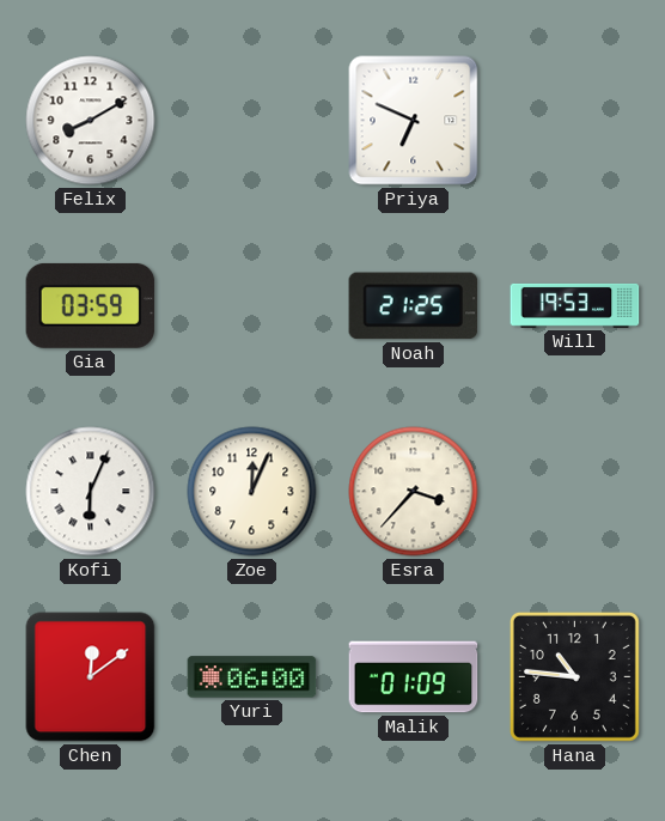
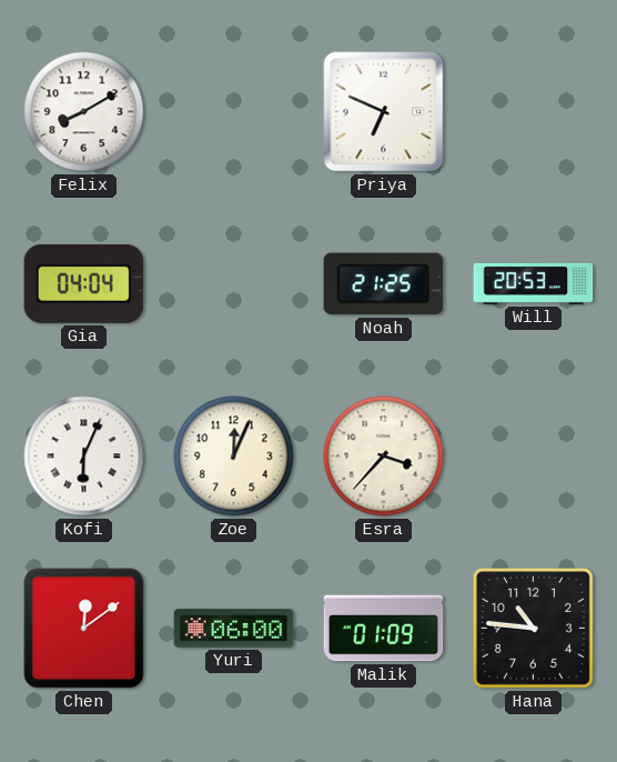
Gia: 03:59 -> 04:04
Will: 19:53 -> 20:53
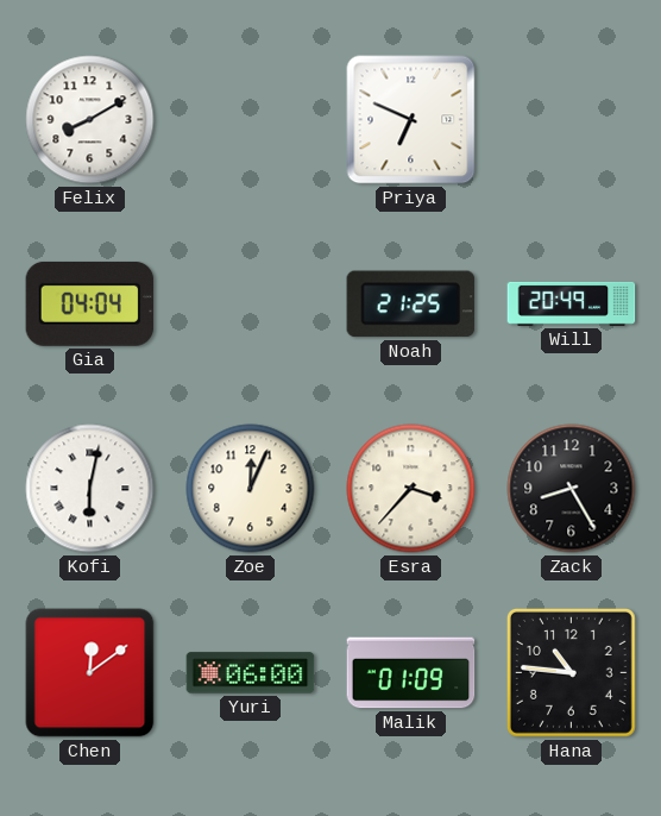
Will: 20:53 -> 20:49
Kofi: 6:04 -> 6:02
Zack: none -> 8:25
